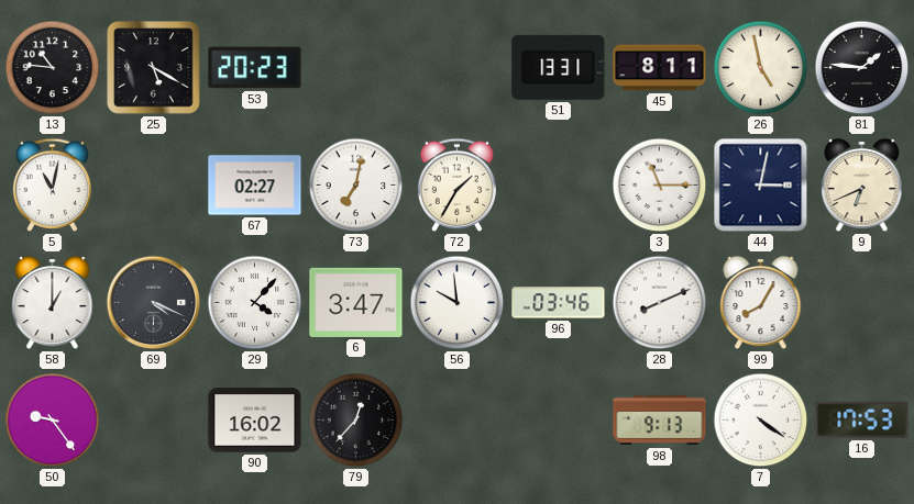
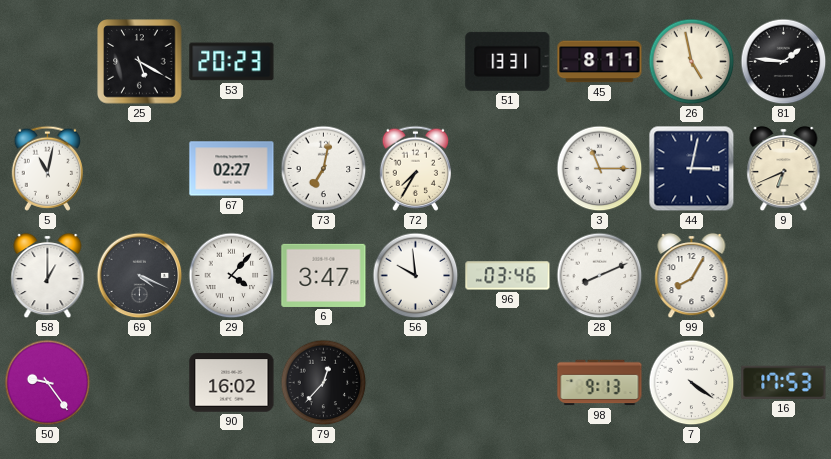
13: 10:46 -> none
72: 1:35 -> 7:35
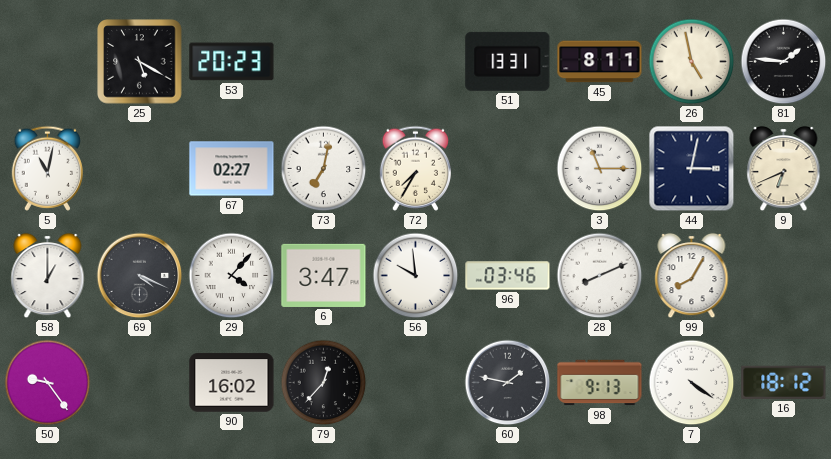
60: none -> 1:47
16: 17:53 -> 18:12
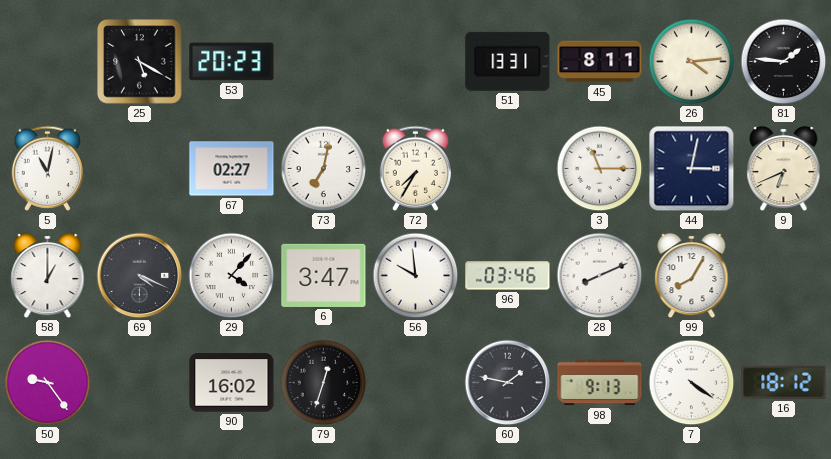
26: 4:58 -> 4:14
79: 12:37 -> 12:33
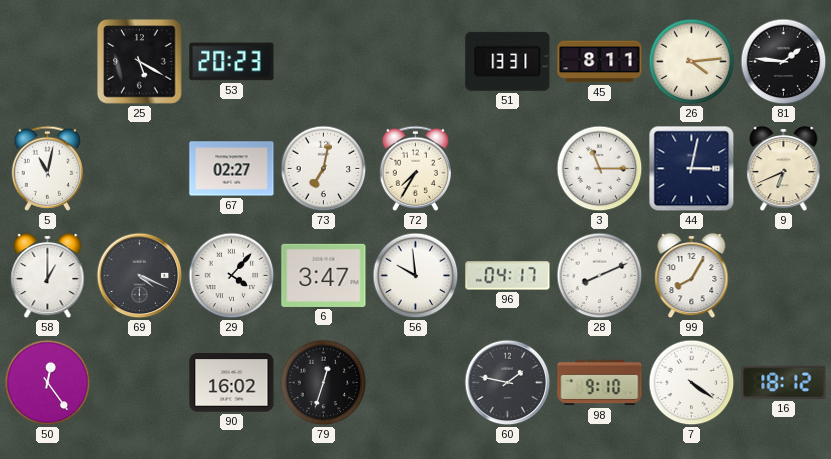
96: 03:46 -> 04:17
50: 9:24 -> 12:24
98: 9:13 -> 9:10
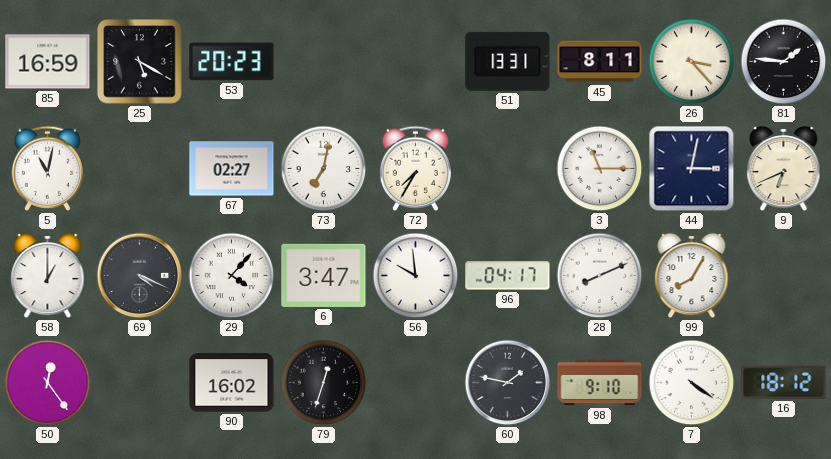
85: none -> 16:59
26: 4:14 -> 3:23
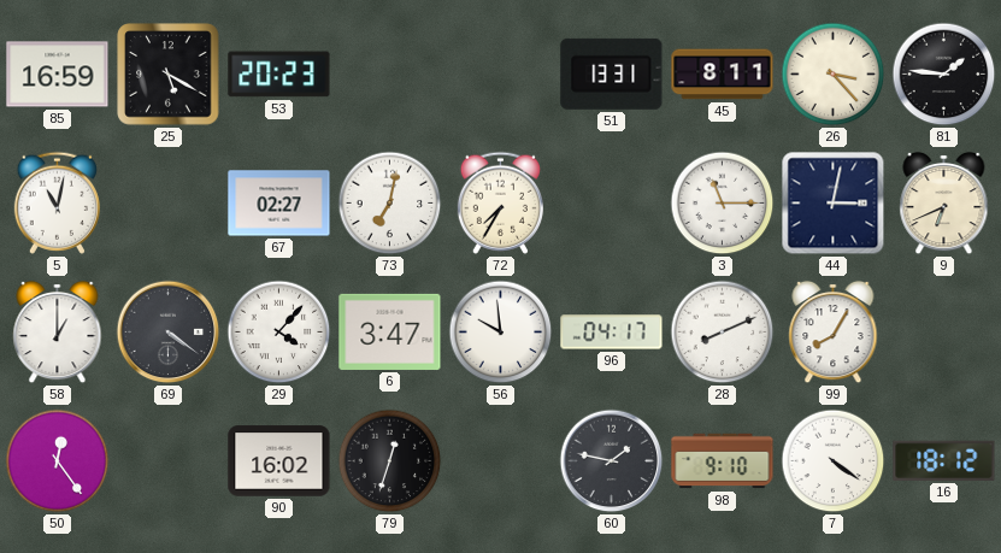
69: 4:19 -> 4:21
